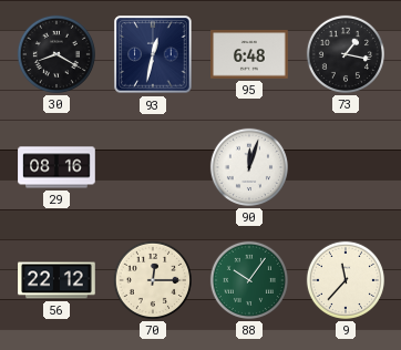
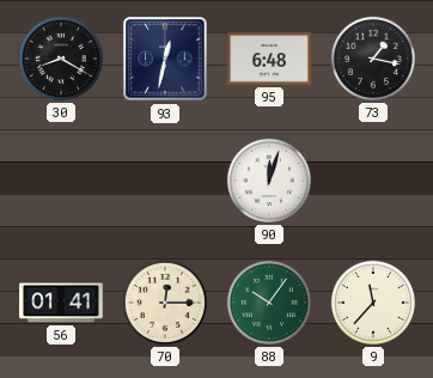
29: 08:16 -> none
56: 22:12 -> 01:41
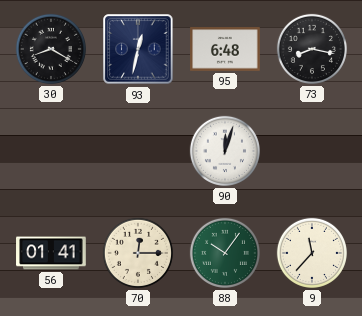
73: 1:17 -> 8:17
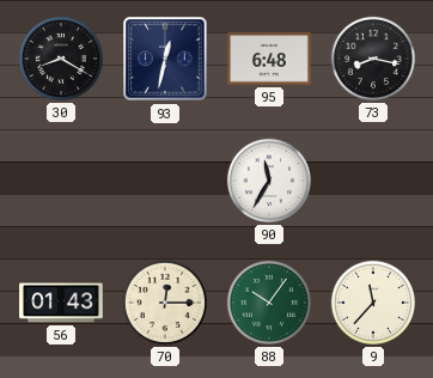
90: 12:03 -> 11:35
56: 01:41 -> 01:43
